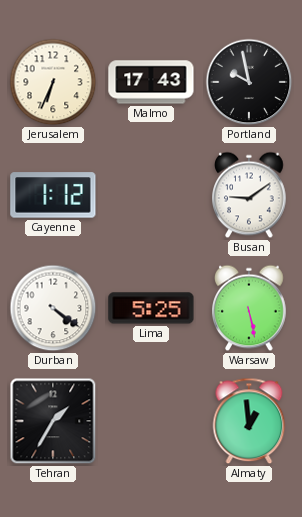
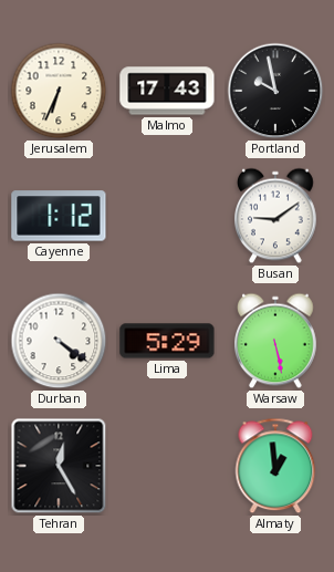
Lima: 5:25 -> 5:29
Tehran: 1:35 -> 12:25
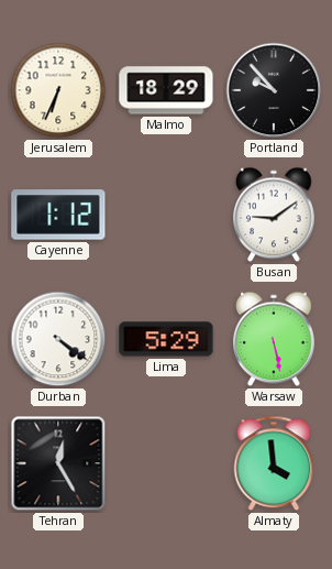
Malmo: 17:43 -> 18:29
Portland: 9:58 -> 9:53
Almaty: 12:59 -> 3:59
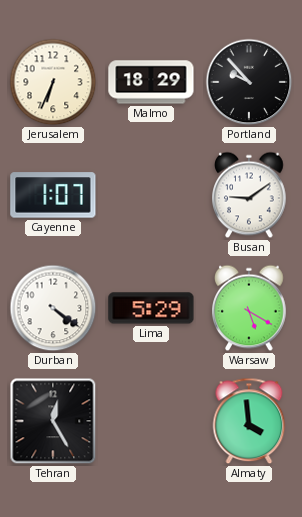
Cayenne: 1:12 -> 1:07
Warsaw: 5:28 -> 5:20
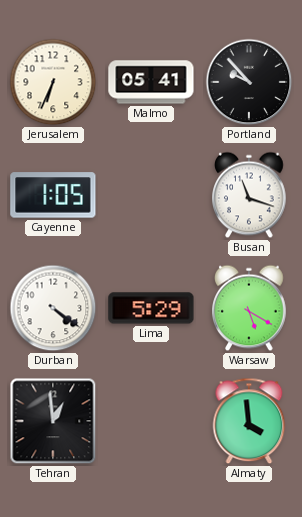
Malmo: 18:29 -> 05:41
Cayenne: 1:07 -> 1:05
Busan: 9:09 -> 11:18
Tehran: 12:25 -> 12:59
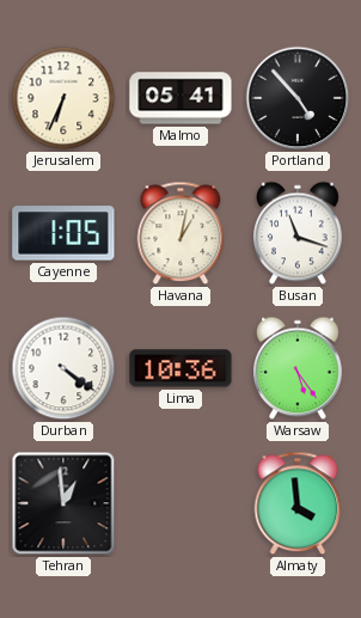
Portland: 9:53 -> 4:53
Havana: none -> 1:02
Lima: 5:29 -> 10:36
Warsaw: 5:20 -> 5:24
